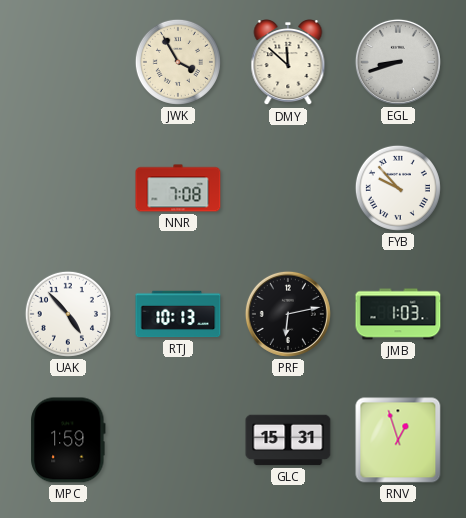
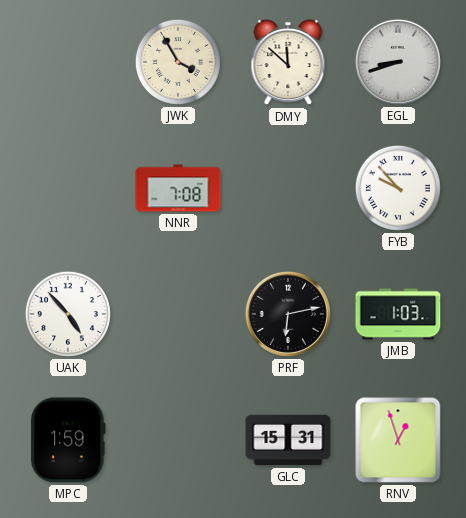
RTJ: 10:13 -> none
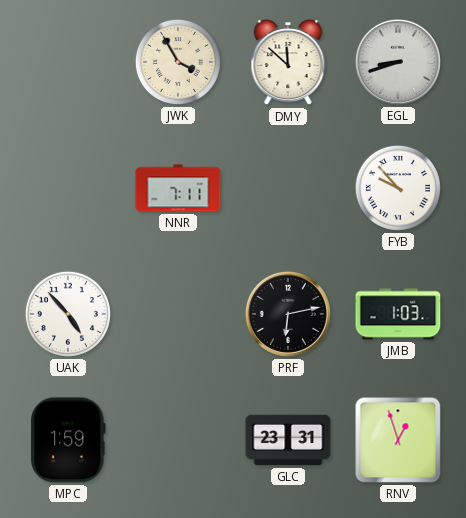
NNR: 7:08 -> 7:11
GLC: 15:31 -> 23:31
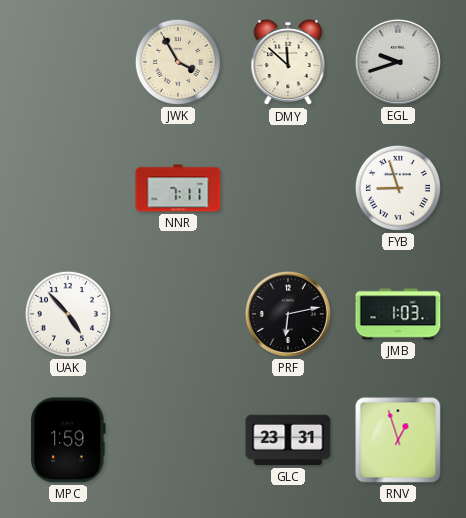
EGL: 8:42 -> 9:42
FYB: 9:53 -> 8:57
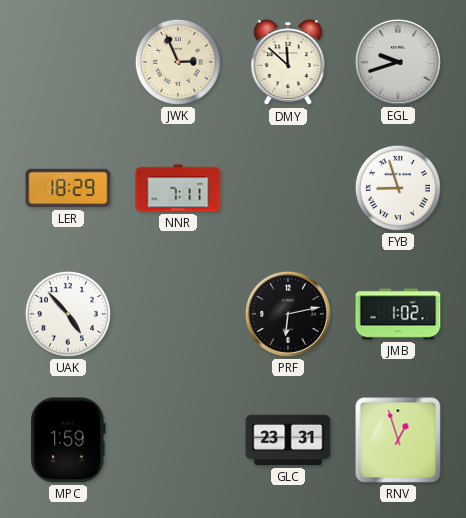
JWK: 3:55 -> 2:56
LER: none -> 18:29
JMB: 1:03 -> 1:02
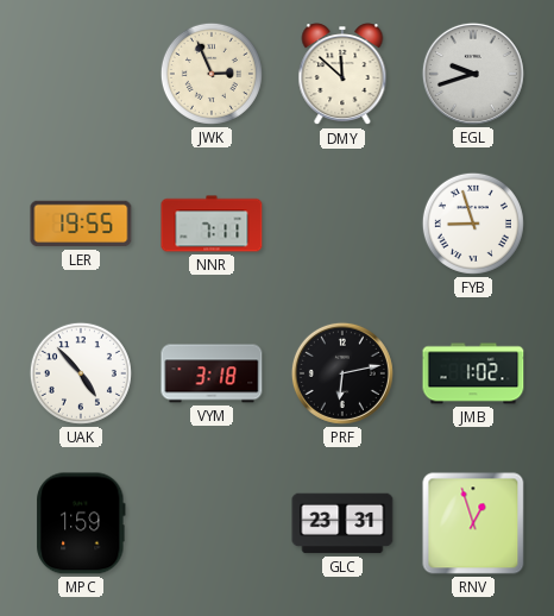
LER: 18:29 -> 19:55
VYM: none -> 3:18
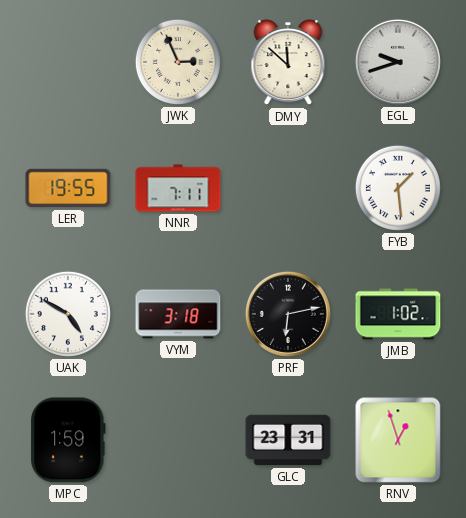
FYB: 8:57 -> 1:29
UAK: 4:53 -> 4:50
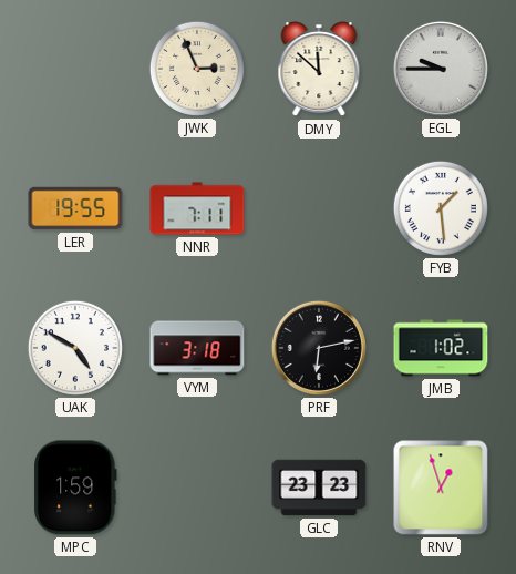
EGL: 9:42 -> 9:45
GLC: 23:31 -> 23:23
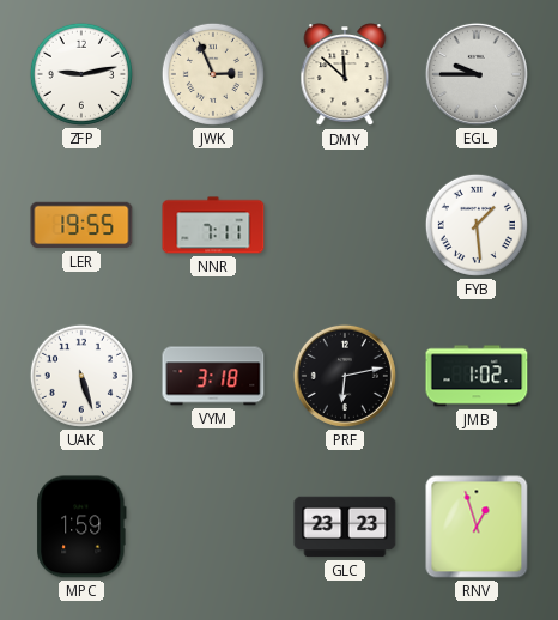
ZFP: none -> 9:13
UAK: 4:50 -> 5:27
